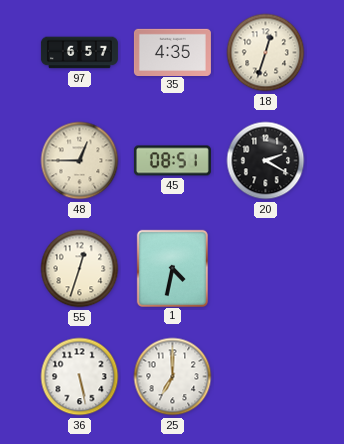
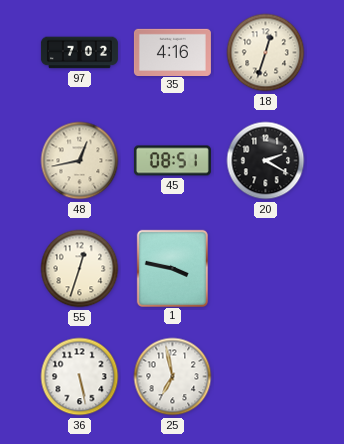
97: 6:57 -> 7:02
35: 4:35 -> 4:16
48: 12:45 -> 12:43
1: 4:32 -> 3:47
25: 7:00 -> 6:58
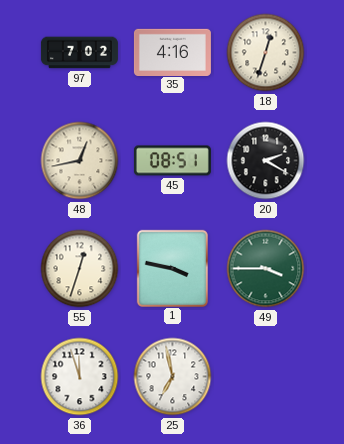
49: none -> 3:45
36: 5:28 -> 11:57
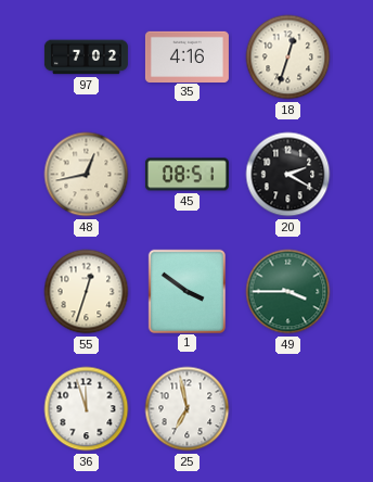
1: 3:47 -> 3:51
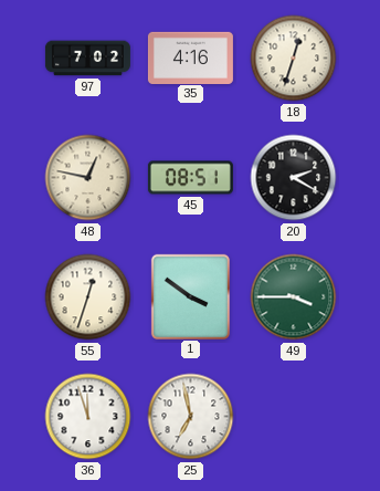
48: 12:43 -> 12:47
